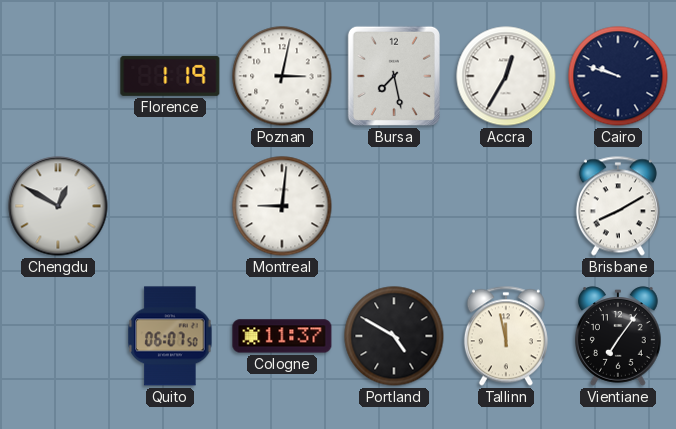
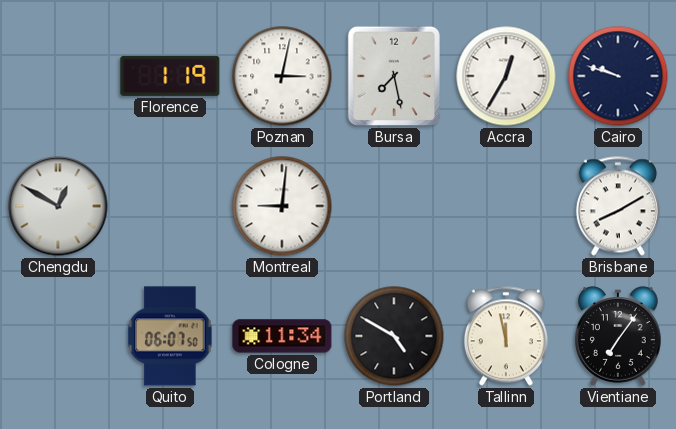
Cologne: 11:37 -> 11:34
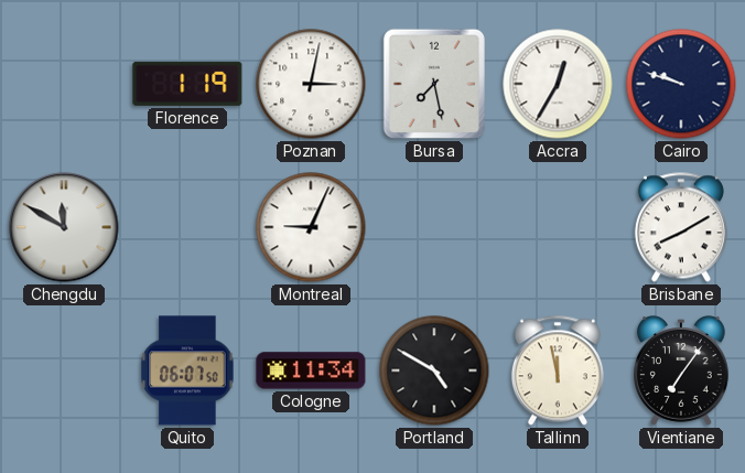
Chengdu: 12:50 -> 11:50
Montreal: 9:01 -> 9:04
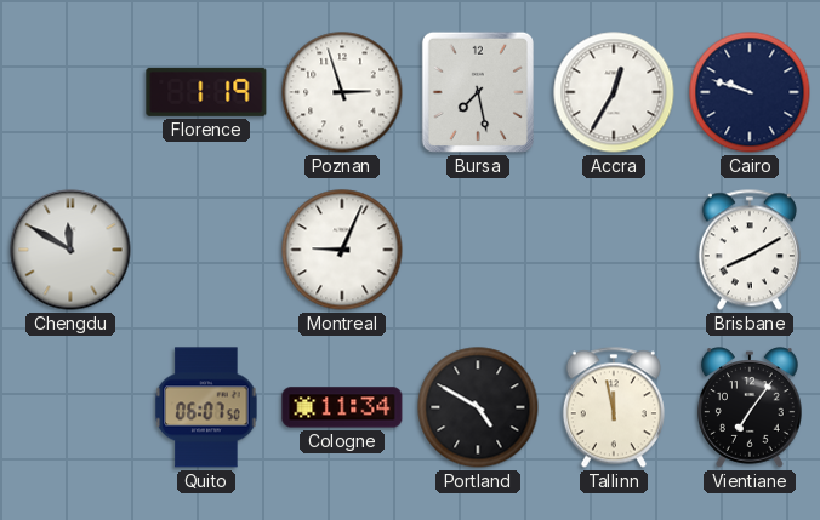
Poznan: 3:02 -> 2:57
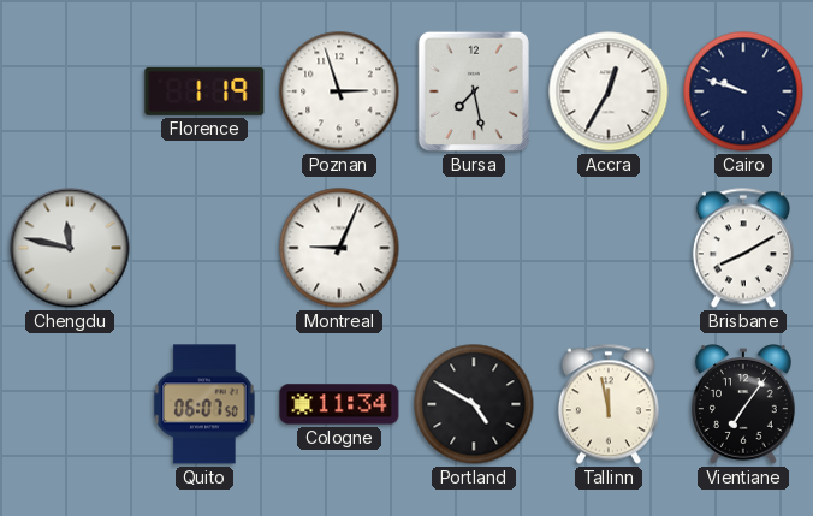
Chengdu: 11:50 -> 11:47
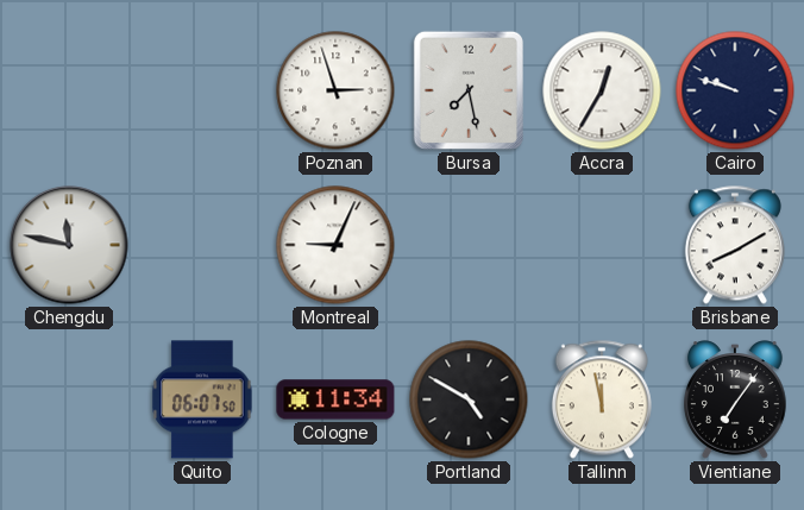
Florence: 1:19 -> none
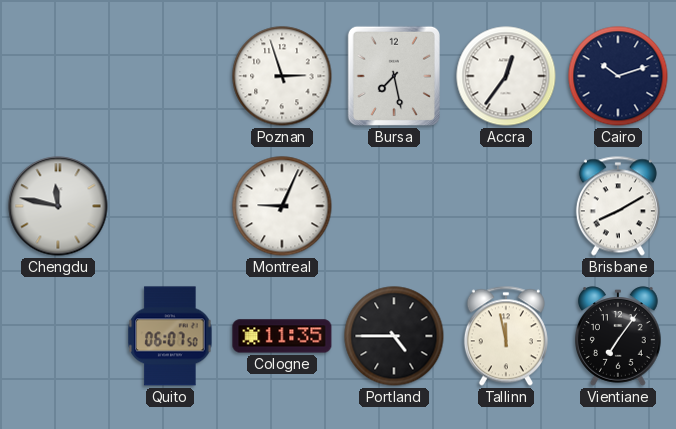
Accra: 12:35 -> 12:36
Cairo: 9:48 -> 10:12
Cologne: 11:34 -> 11:35
Portland: 4:50 -> 4:45
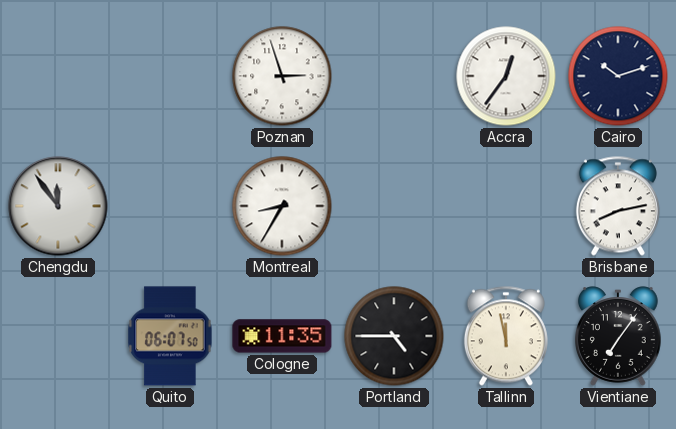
Bursa: 7:28 -> none
Chengdu: 11:47 -> 11:54
Montreal: 9:04 -> 8:35
Brisbane: 8:10 -> 8:13
